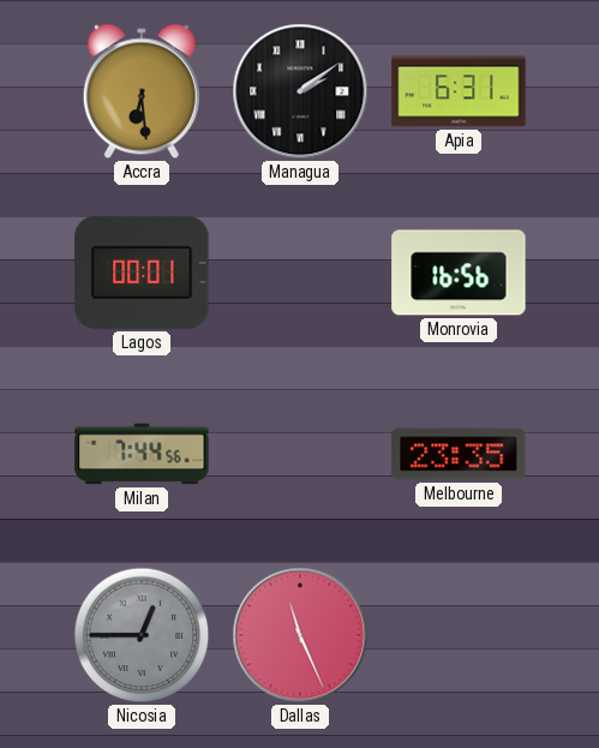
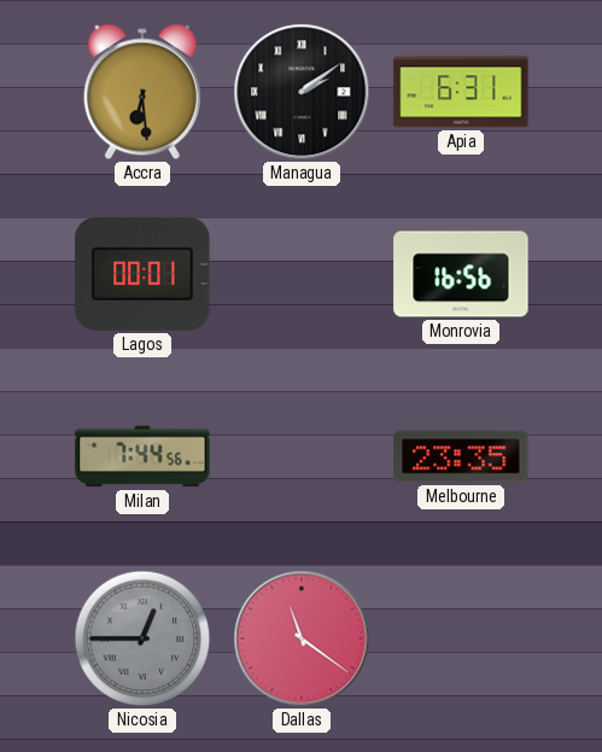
Dallas: 11:26 -> 11:21
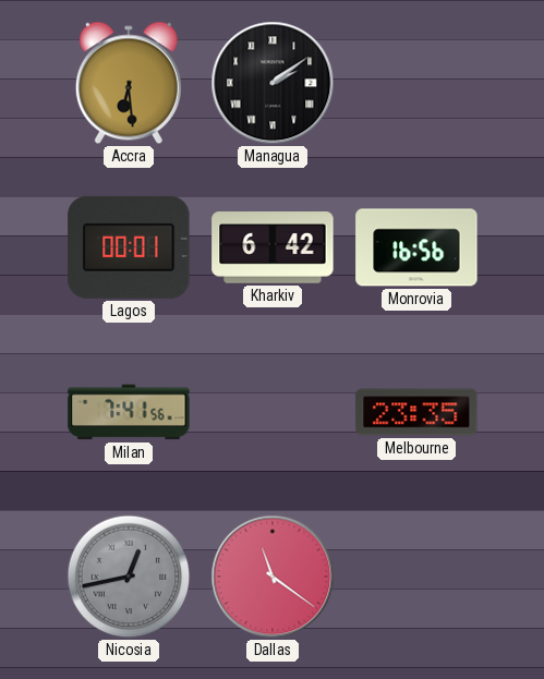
Apia: 6:31 -> none
Kharkiv: none -> 6:42
Milan: 7:44 -> 7:41
Nicosia: 12:45 -> 12:43
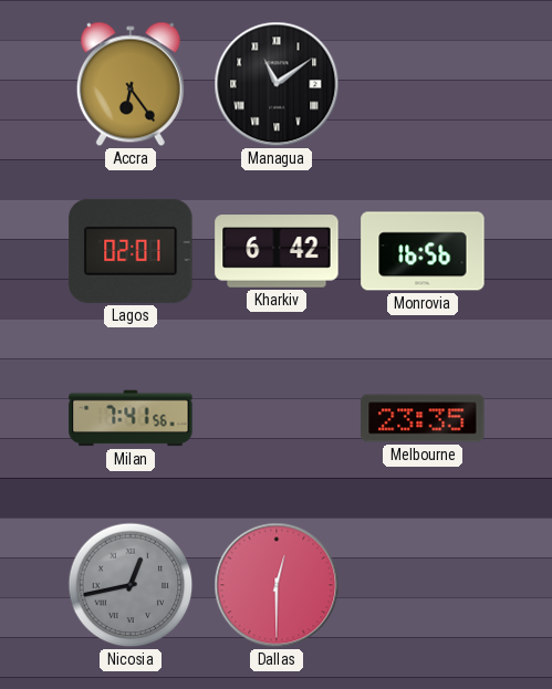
Accra: 6:29 -> 6:24
Managua: 2:09 -> 11:09
Lagos: 00:01 -> 02:01
Dallas: 11:21 -> 12:30
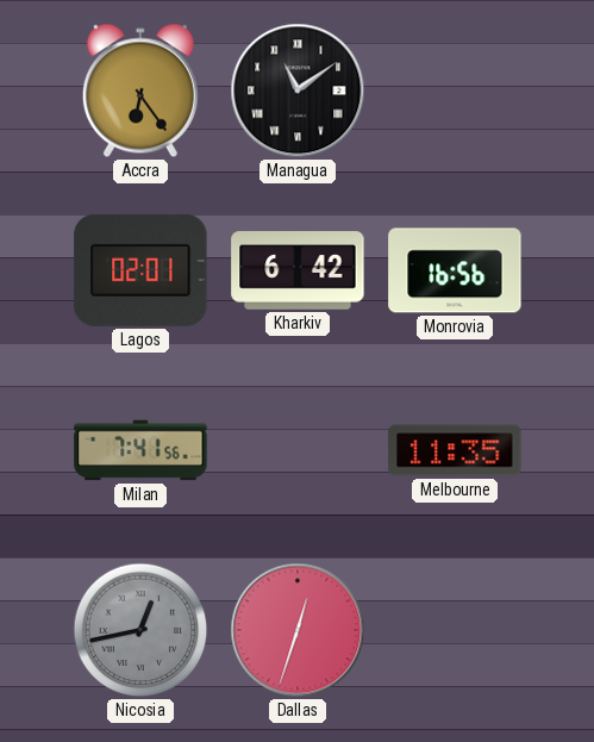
Melbourne: 23:35 -> 11:35
Dallas: 12:30 -> 12:33
